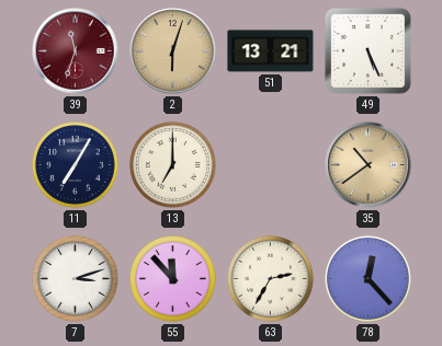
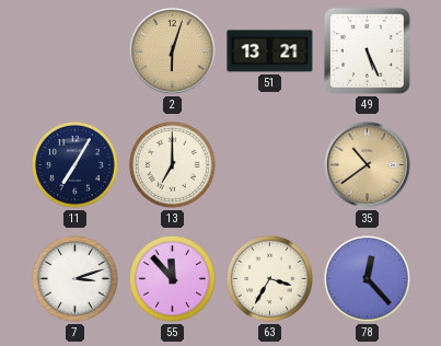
39: 11:33 -> none
63: 2:35 -> 3:35
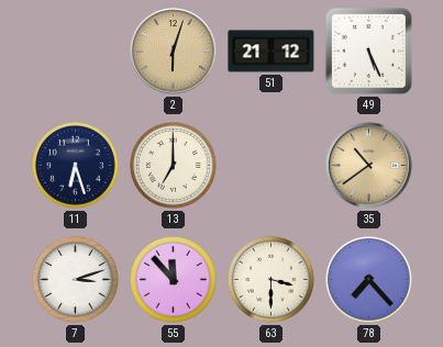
51: 13:21 -> 21:12
11: 7:05 -> 6:27
63: 3:35 -> 3:30
78: 12:23 -> 7:23
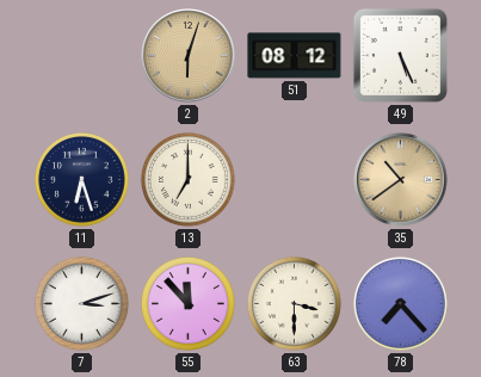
51: 21:12 -> 08:12
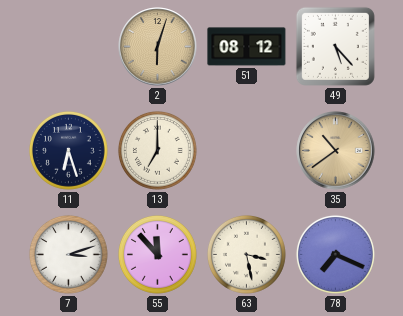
49: 5:26 -> 5:23
63: 3:30 -> 3:28
78: 7:23 -> 7:19
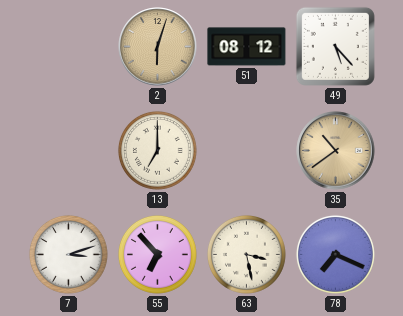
11: 6:27 -> none
55: 11:53 -> 6:53
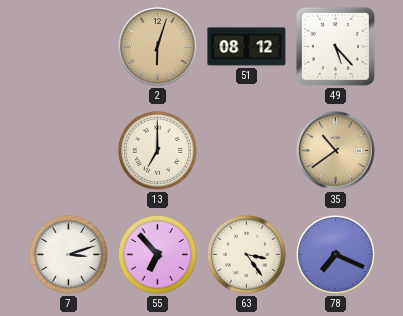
63: 3:28 -> 3:24
